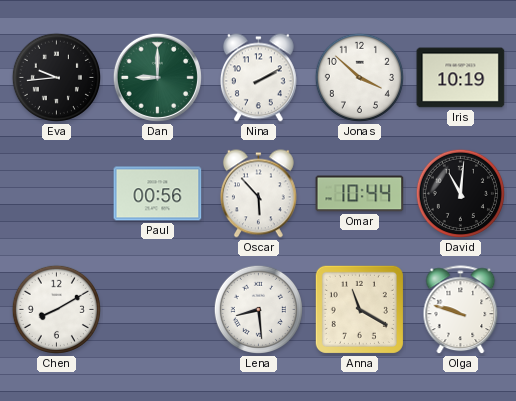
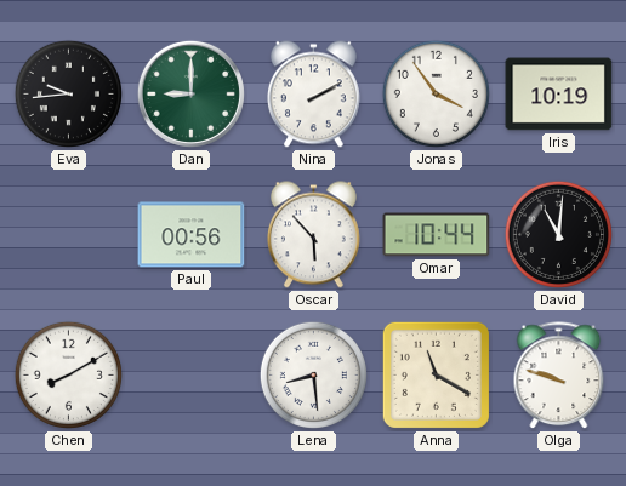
Jonas: 3:52 -> 3:54
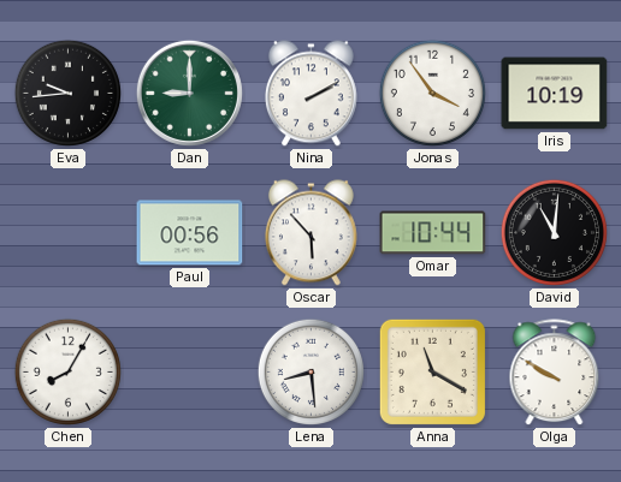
Chen: 8:10 -> 8:05
Olga: 9:48 -> 9:50
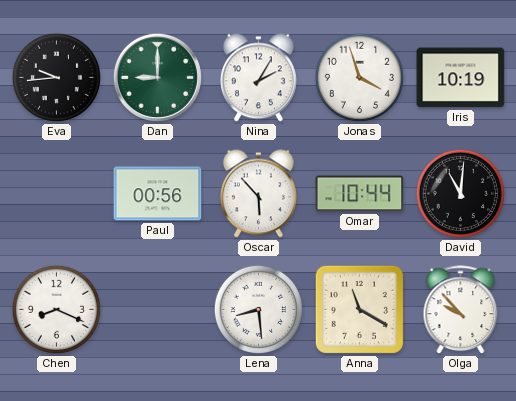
Nina: 2:10 -> 2:05
Jonas: 3:54 -> 3:57
Chen: 8:05 -> 8:19
Olga: 9:50 -> 9:53
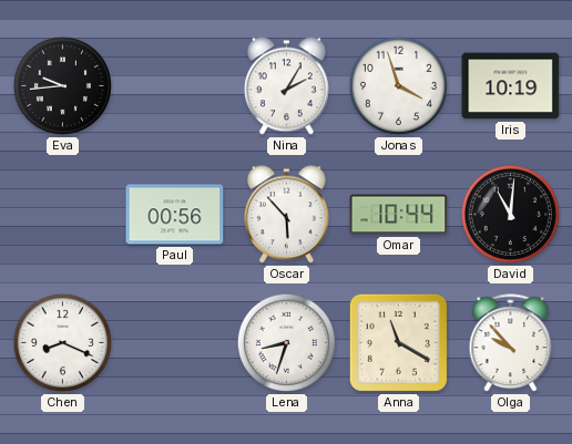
Dan: 9:00 -> none
Lena: 8:29 -> 8:33
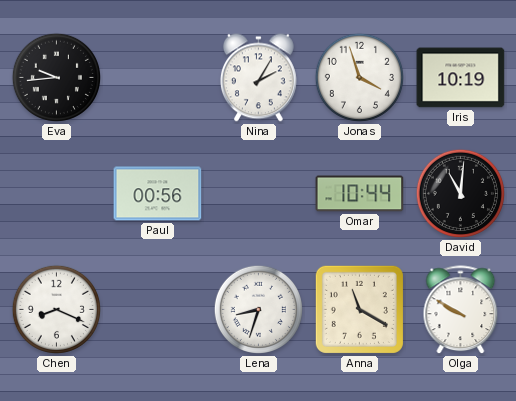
Oscar: 5:53 -> none
Olga: 9:53 -> 9:50
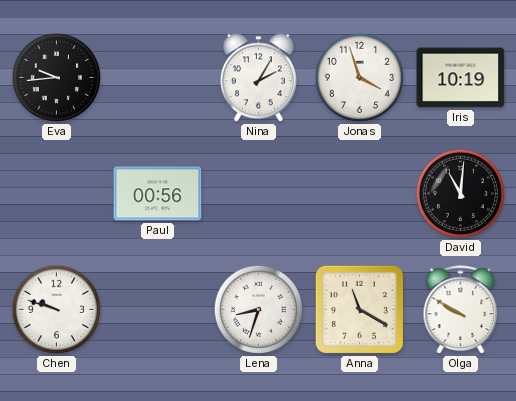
Omar: 10:44 -> none
Chen: 8:19 -> 9:48
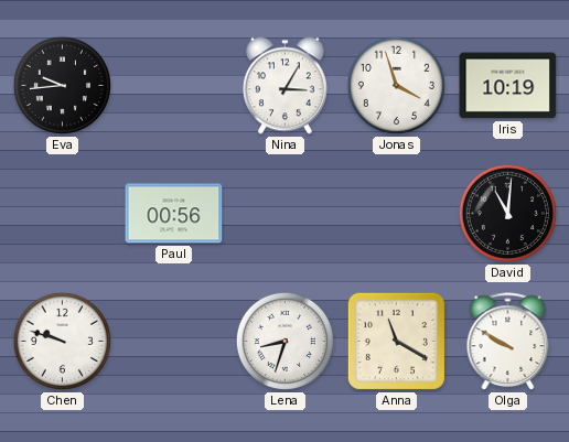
Nina: 2:05 -> 3:05
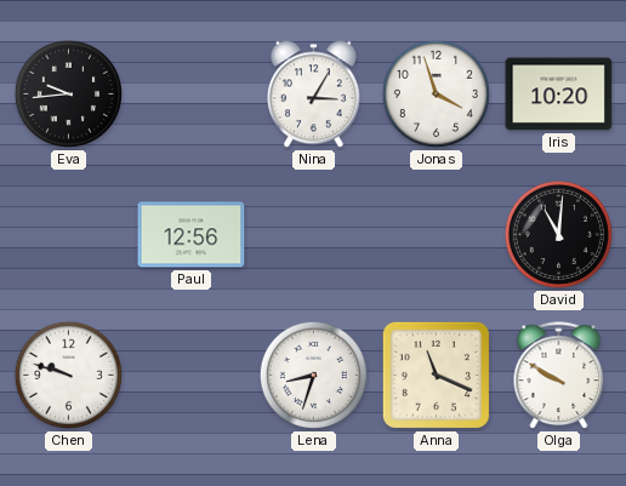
Iris: 10:19 -> 10:20
Paul: 00:56 -> 12:56
Anna: 11:20 -> 11:19
